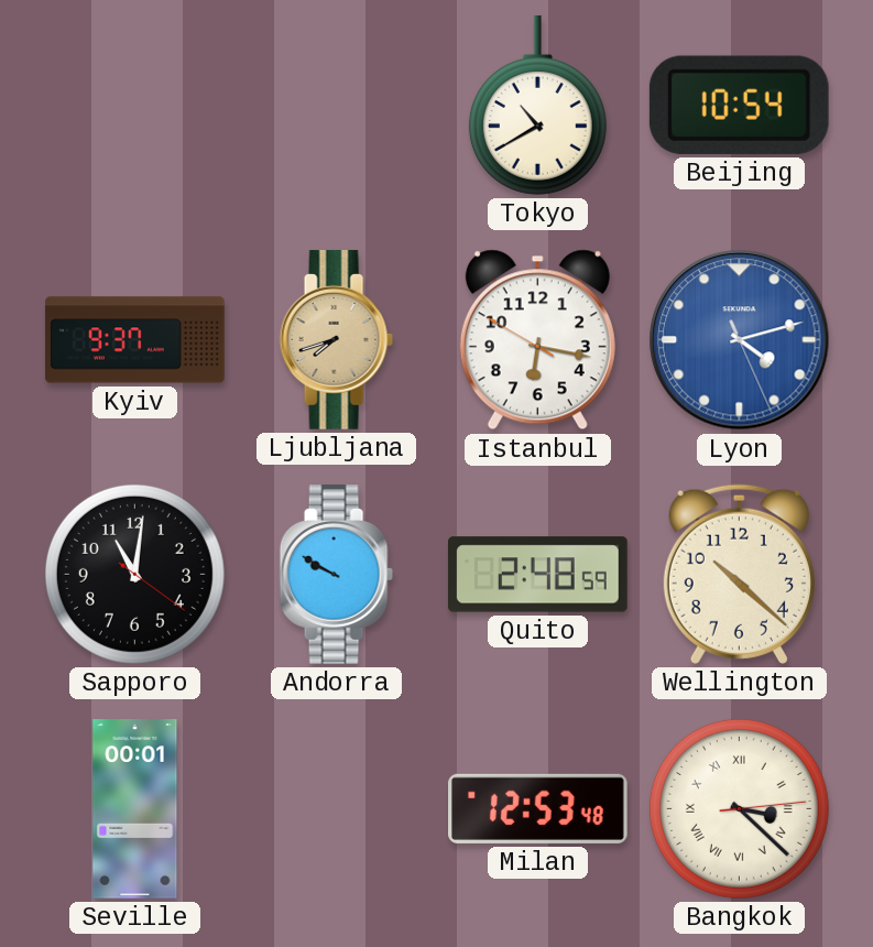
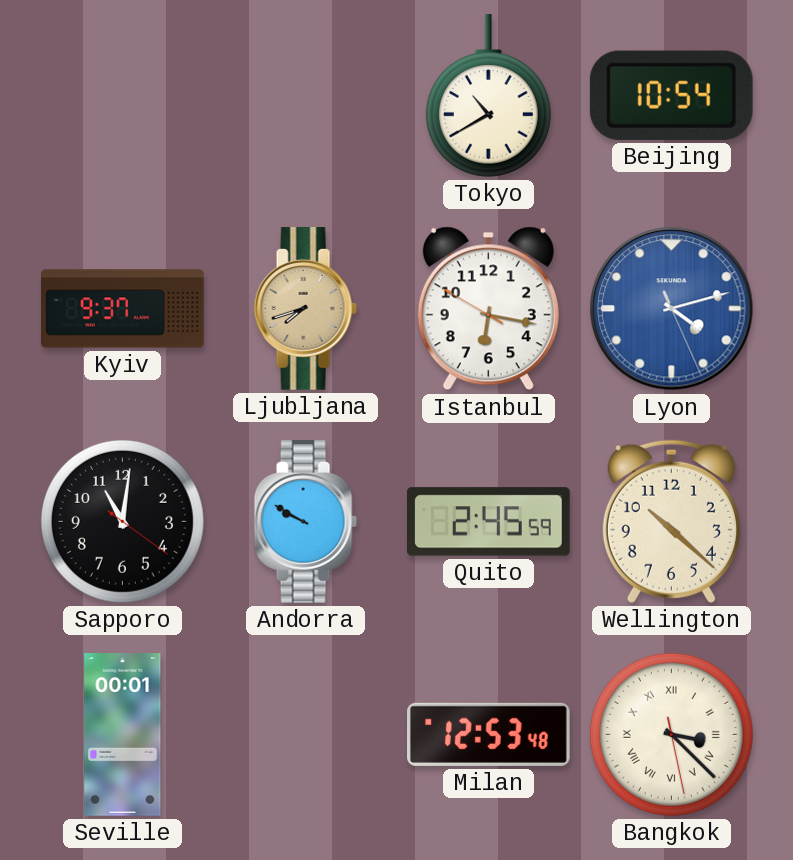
Quito: 2:48 -> 2:45
Bangkok: 3:22:14 -> 3:22:28
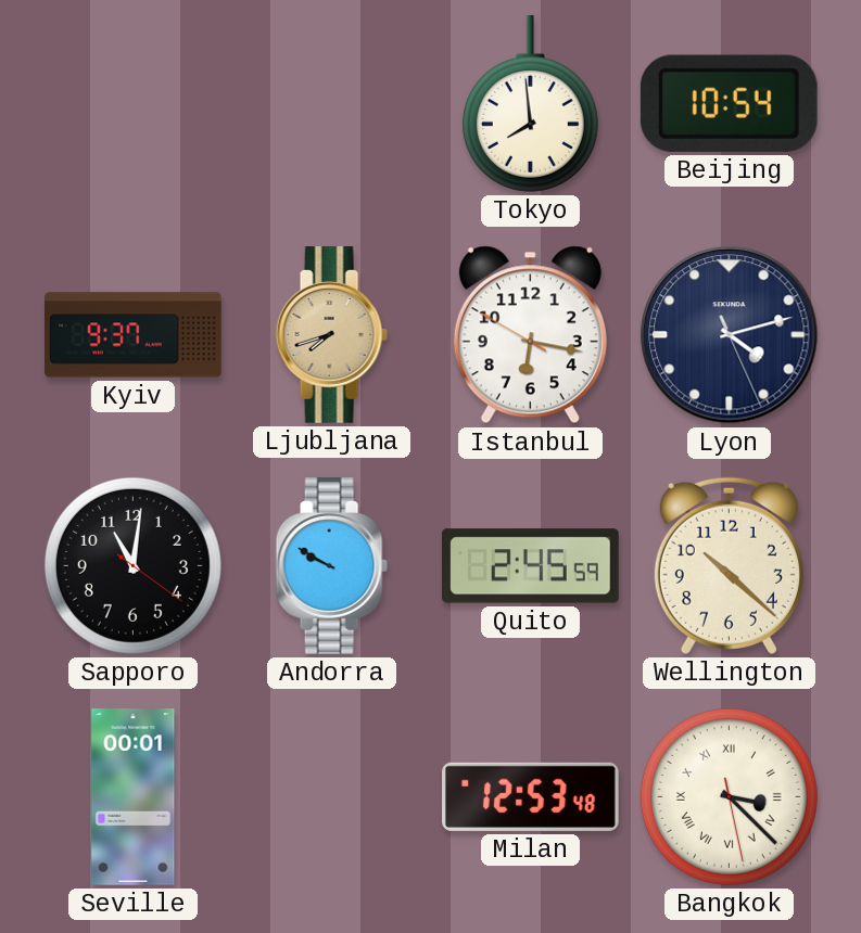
Tokyo: 10:40 -> 7:59
Lyon dial: blue -> navy
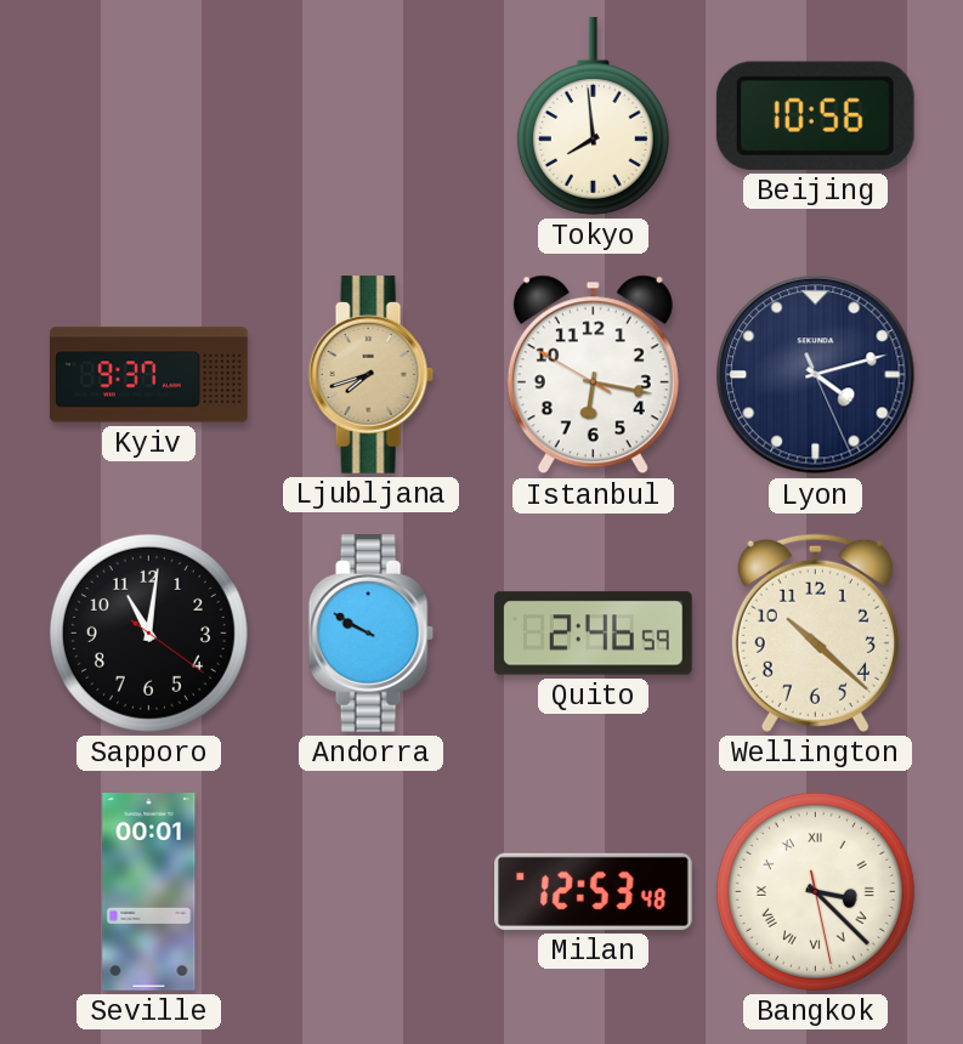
Beijing: 10:54 -> 10:56
Quito: 2:45 -> 2:46
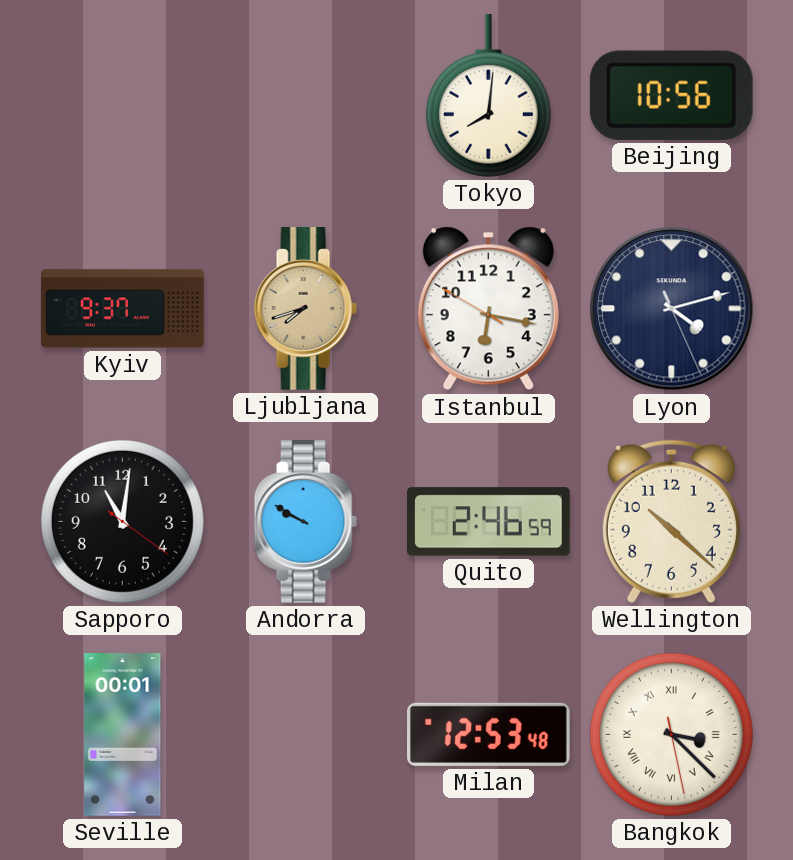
Tokyo: 7:59 -> 8:01
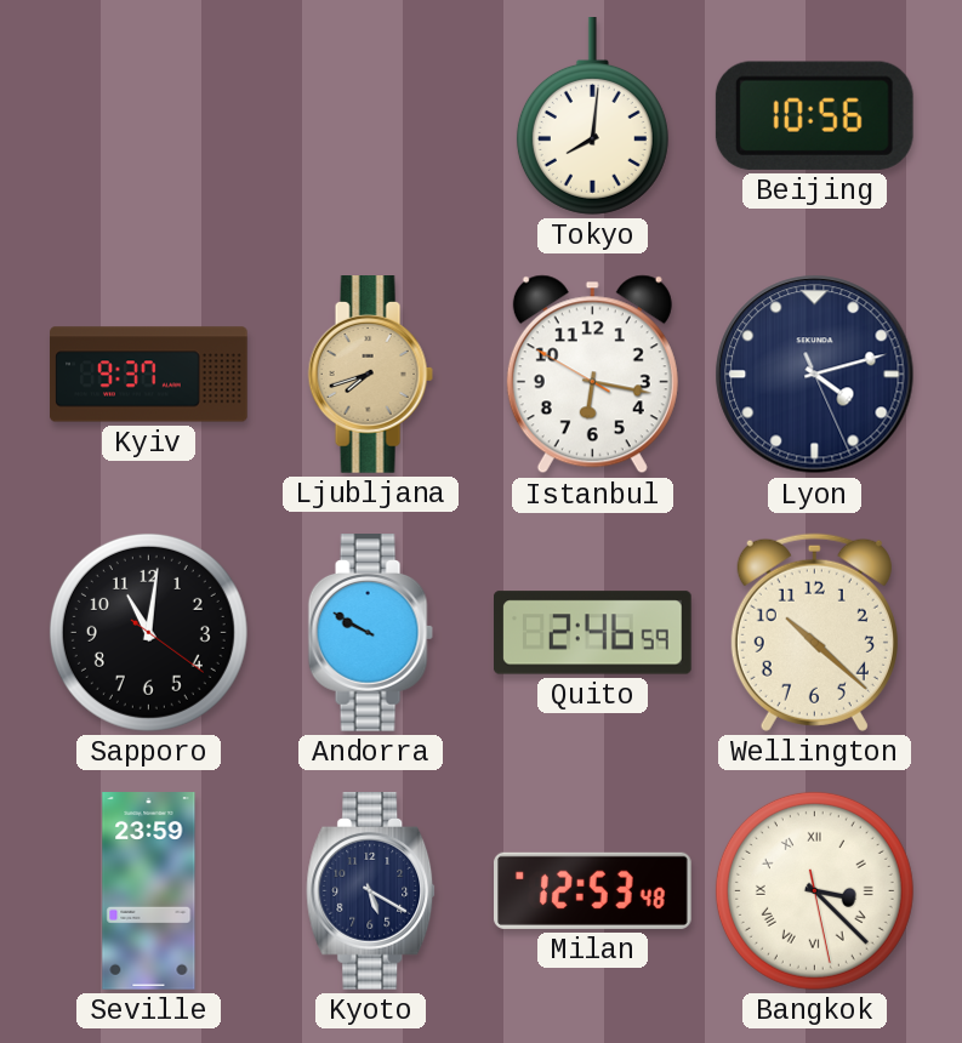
Seville: 00:01 -> 23:59
Kyoto: none -> 5:20
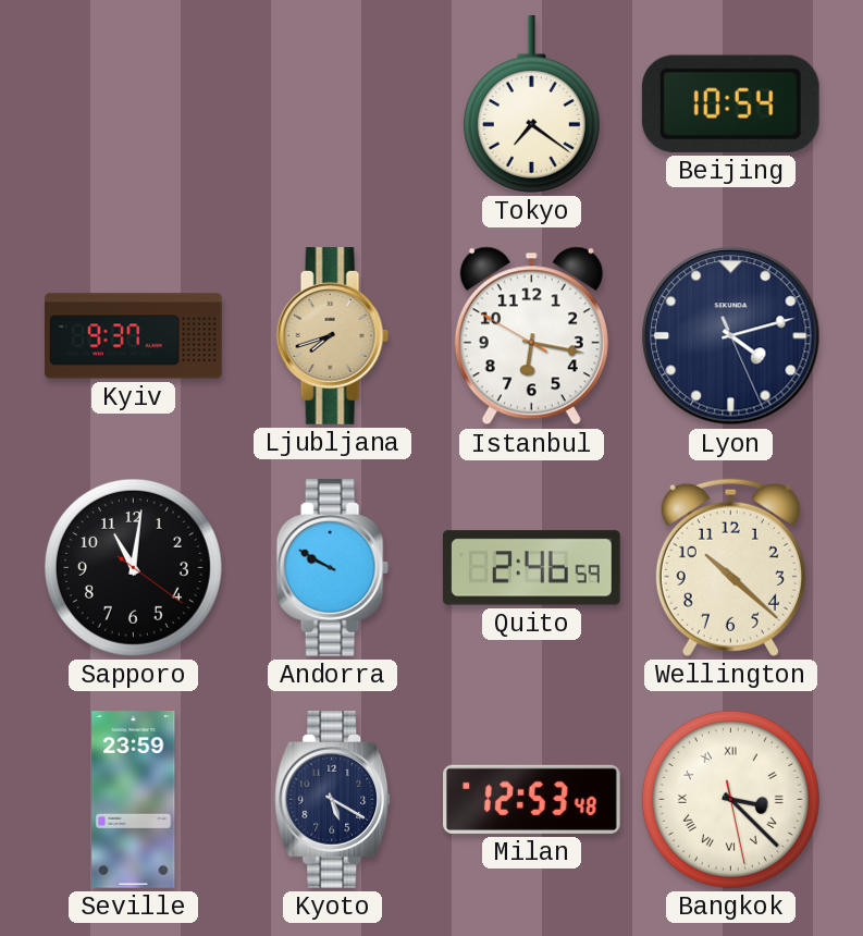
Tokyo: 8:01 -> 7:21
Beijing: 10:56 -> 10:54
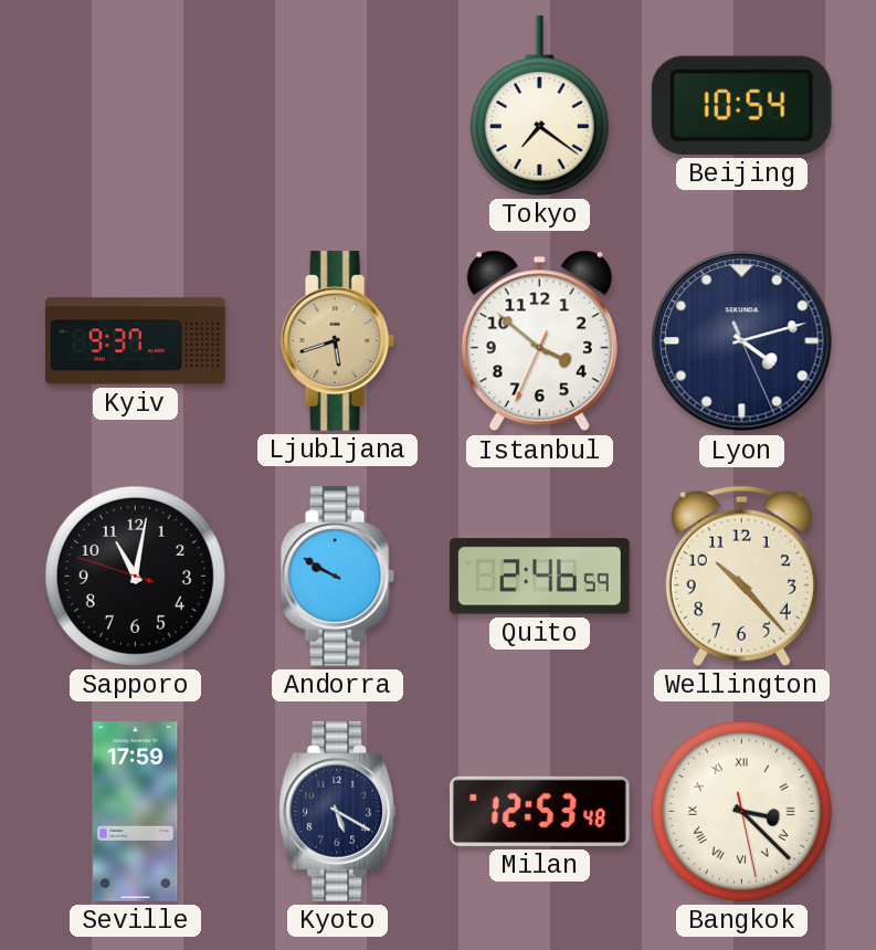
Ljubljana: 7:42 -> 5:42
Istanbul: 6:16 -> 3:51
Sapporo: 11:01:21 -> 11:01:48
Wellington: 10:22 -> 10:23
Seville: 23:59 -> 17:59
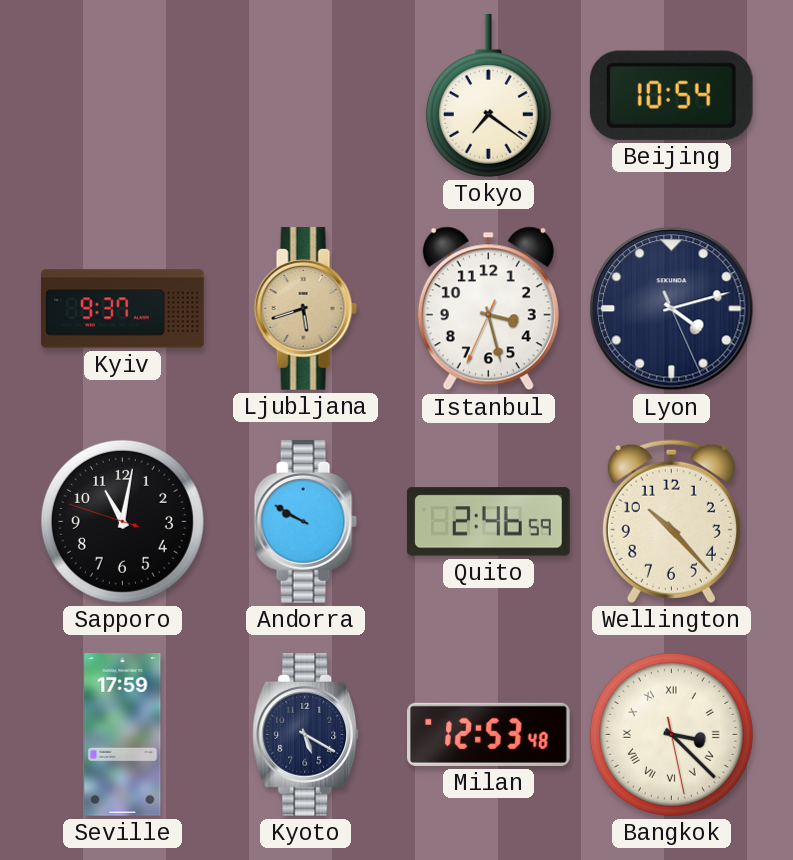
Istanbul: 3:51 -> 3:27
